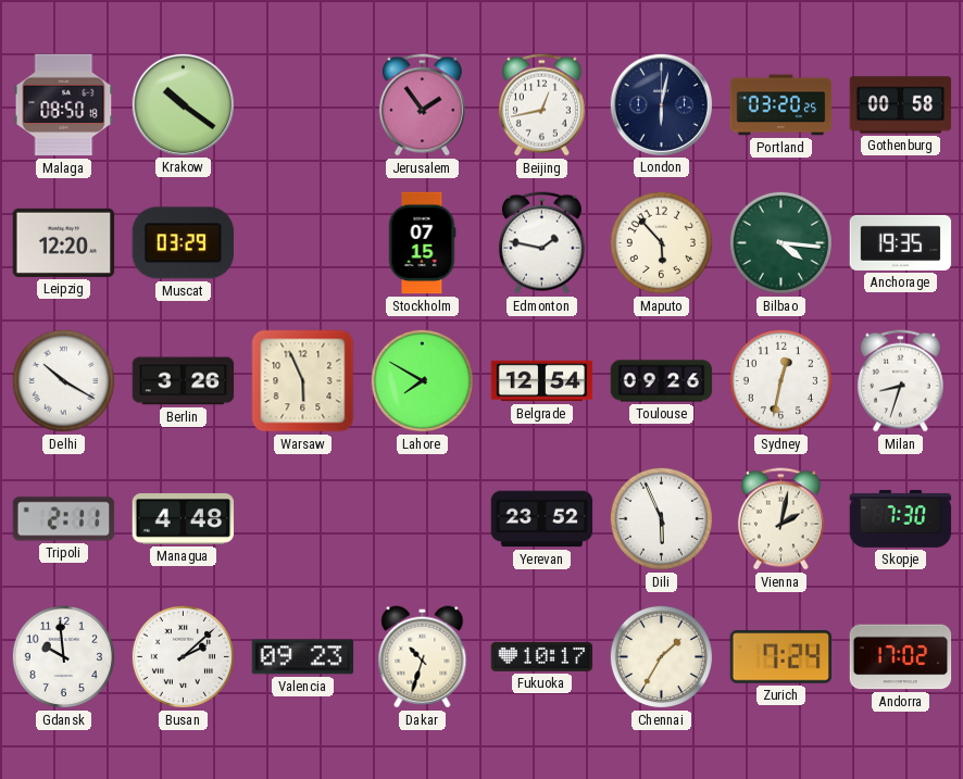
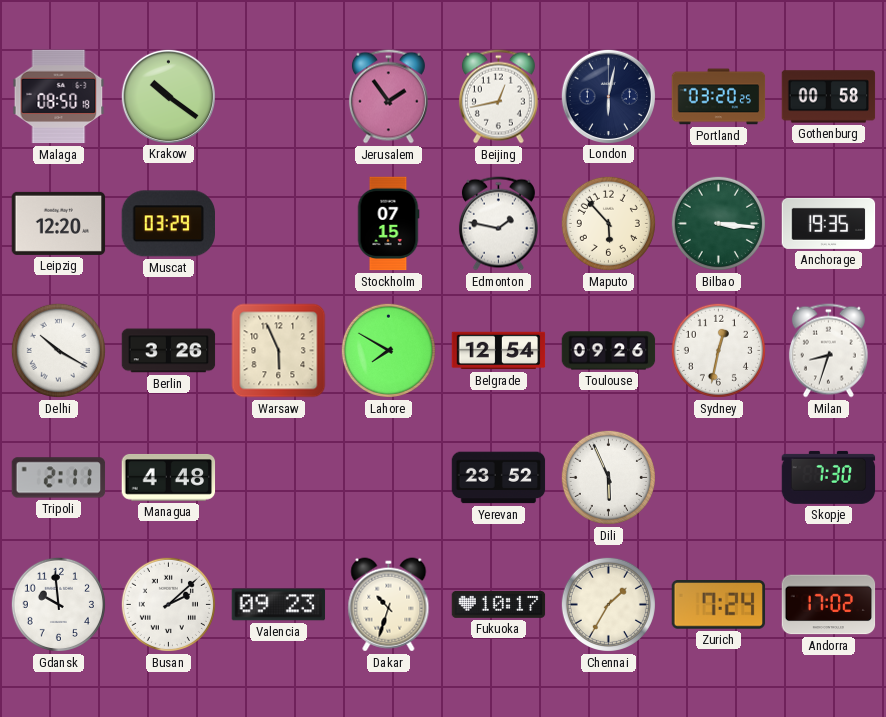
Bilbao: 4:16 -> 3:16
Vienna: 2:02 -> none
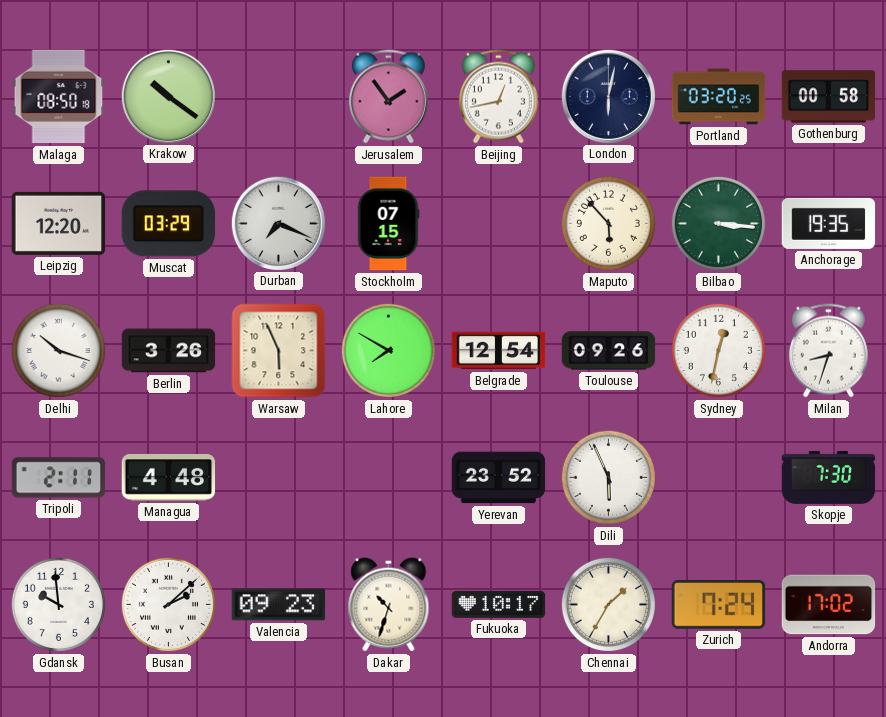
Durban: none -> 7:19
Edmonton: 1:47 -> none
Delhi: 10:20 -> 10:18
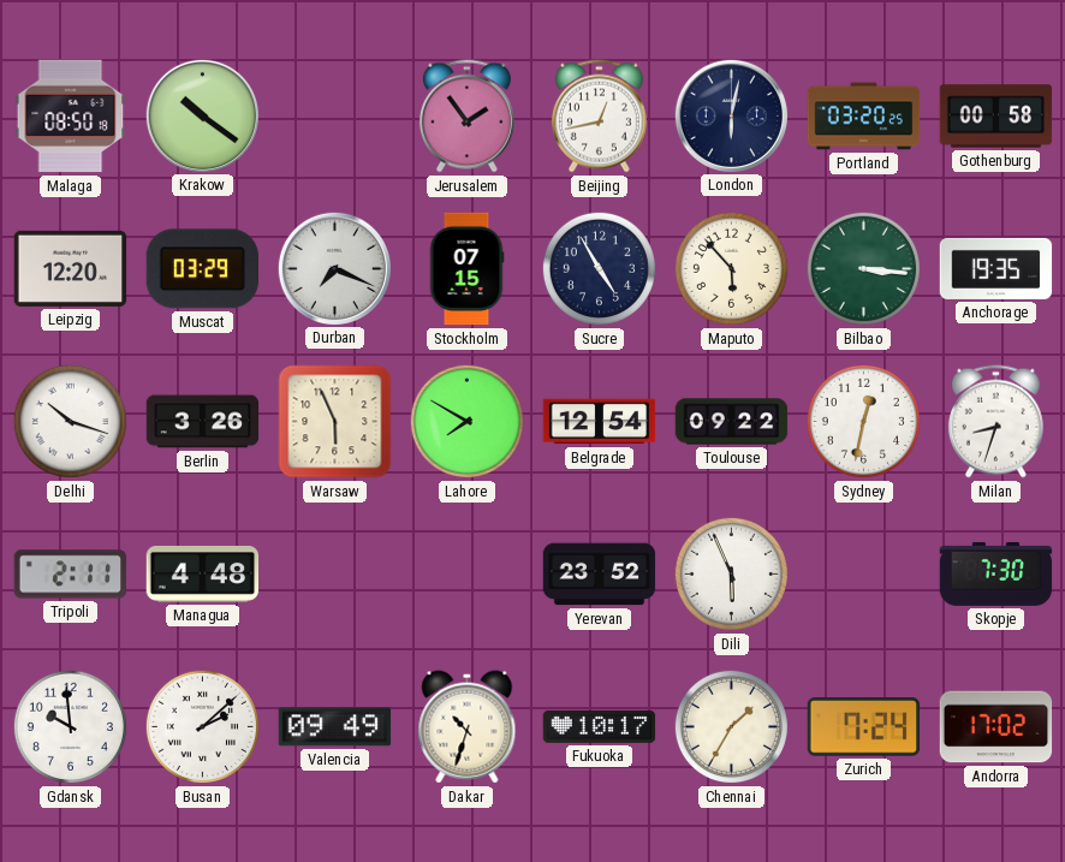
Sucre: none -> 4:55
Toulouse: 09:26 -> 09:22
Valencia: 09:23 -> 09:49
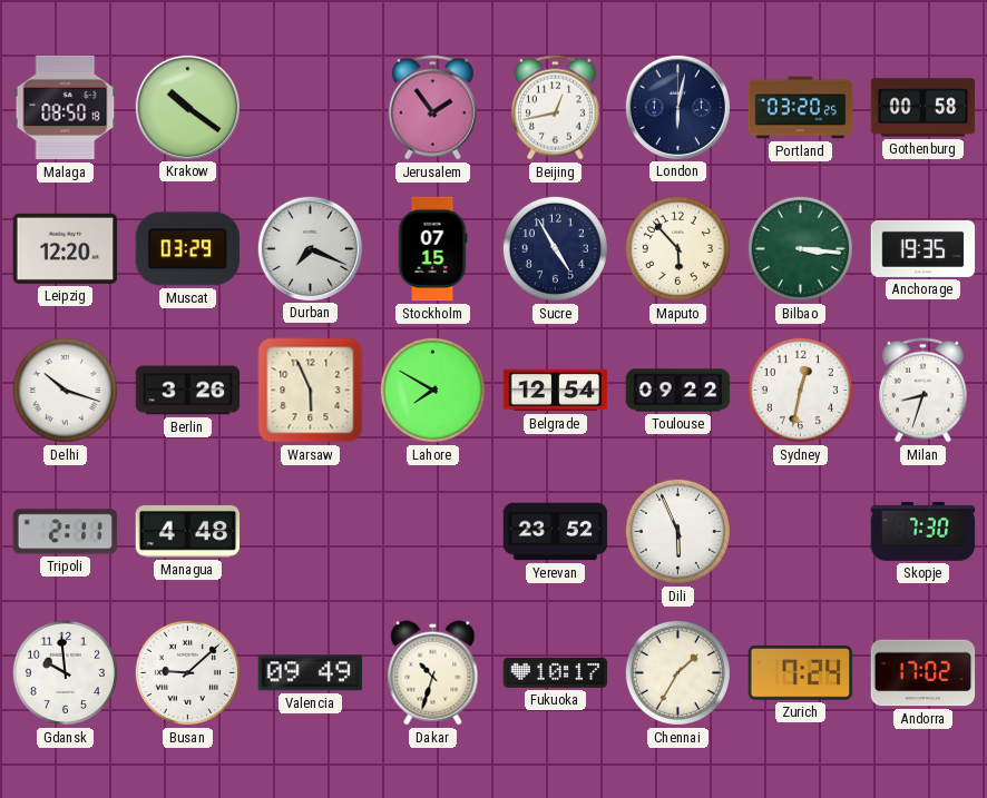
Busan: 2:08 -> 9:08
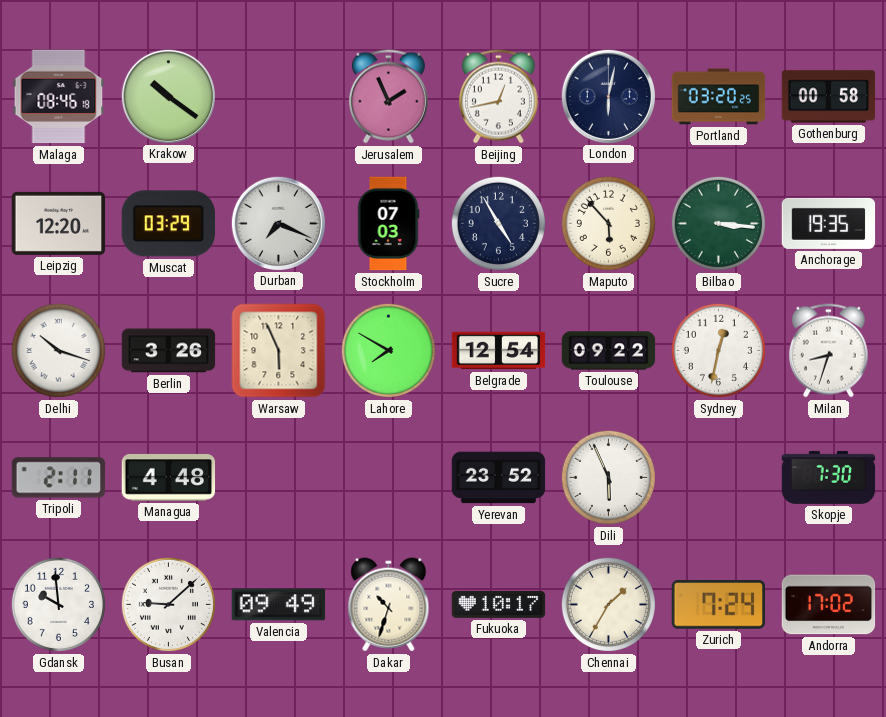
Malaga: 08:50 -> 08:46
Jerusalem: 1:54 -> 1:56
Stockholm: 07:15 -> 07:03
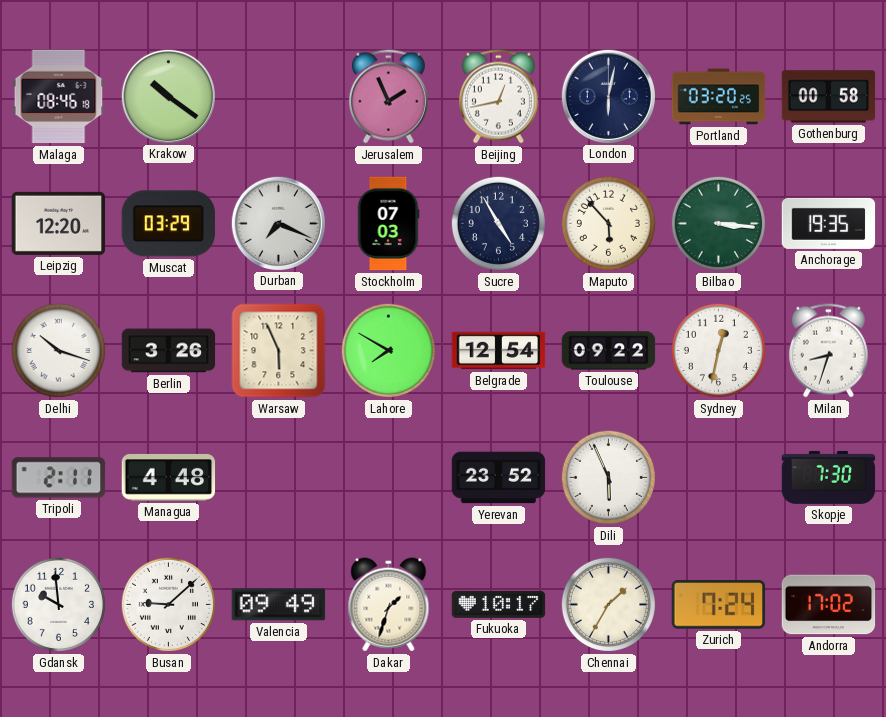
Dakar: 10:33 -> 1:33
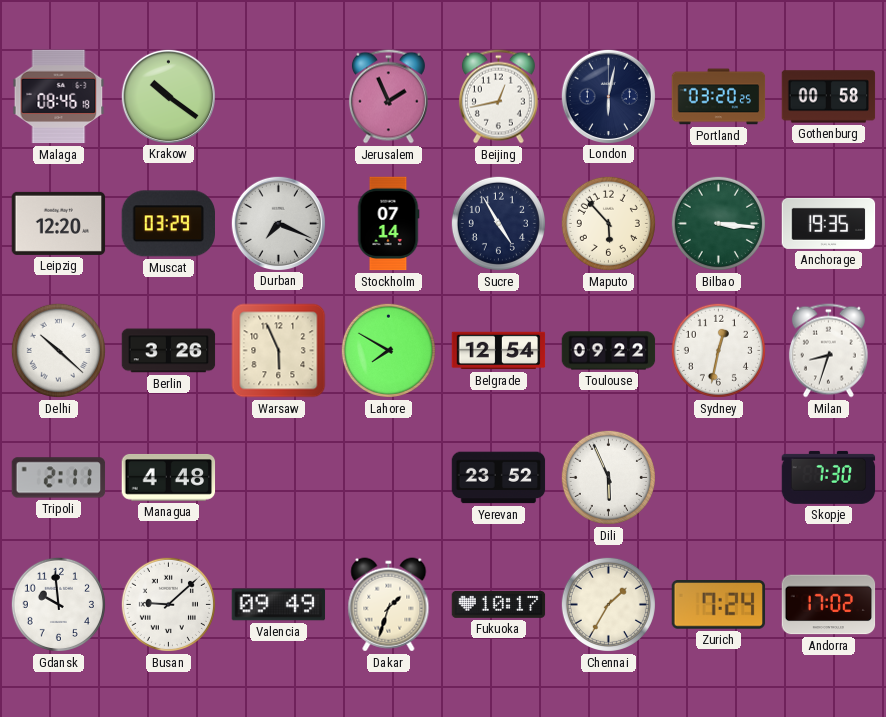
Stockholm: 07:03 -> 07:14
Delhi: 10:18 -> 10:22
